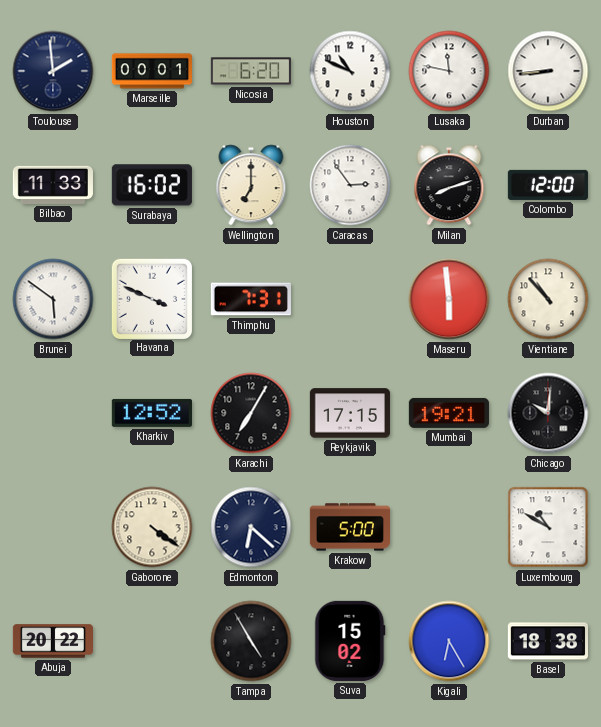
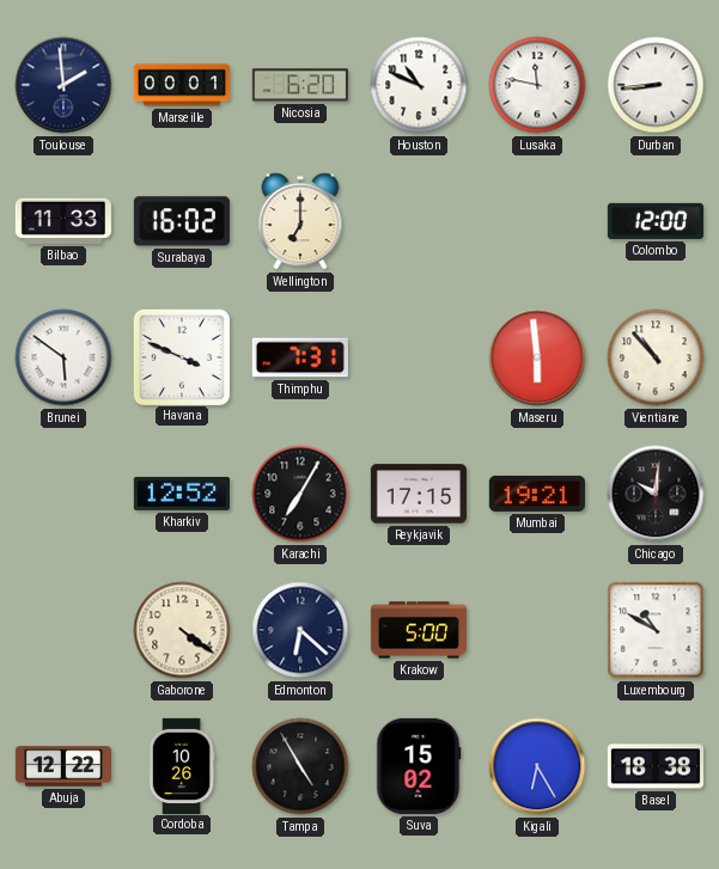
Caracas: 2:54 -> none
Milan: 8:12 -> none
Abuja: 20:22 -> 12:22
Cordoba: none -> 10:26
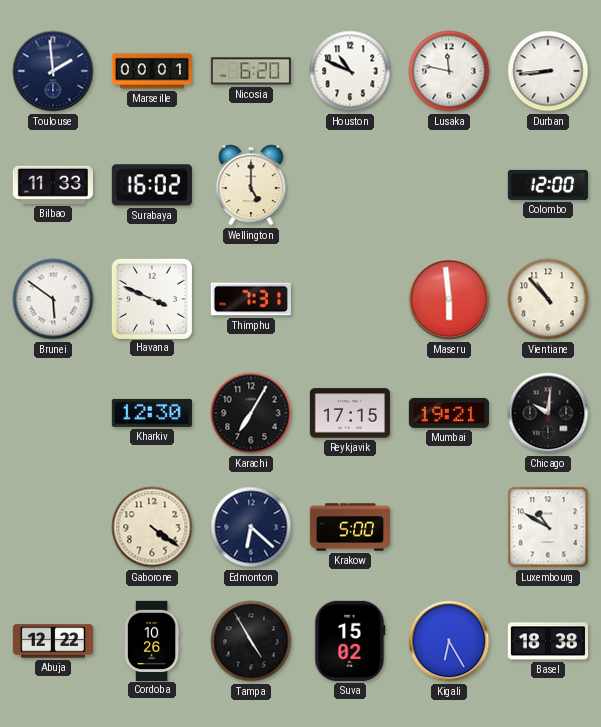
Wellington: 7:00 -> 5:00
Kharkiv: 12:52 -> 12:30
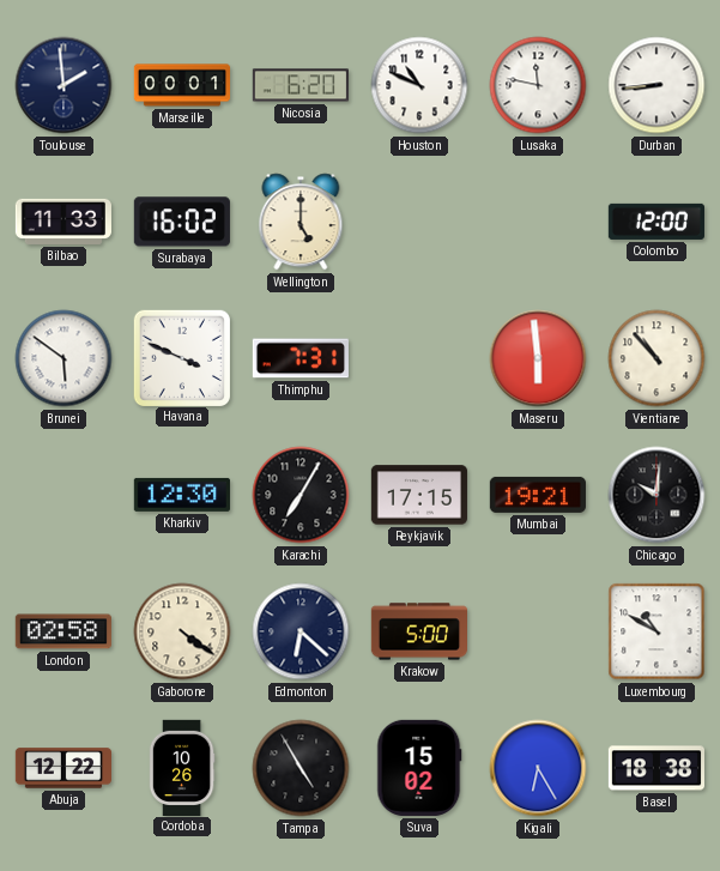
London: none -> 02:58
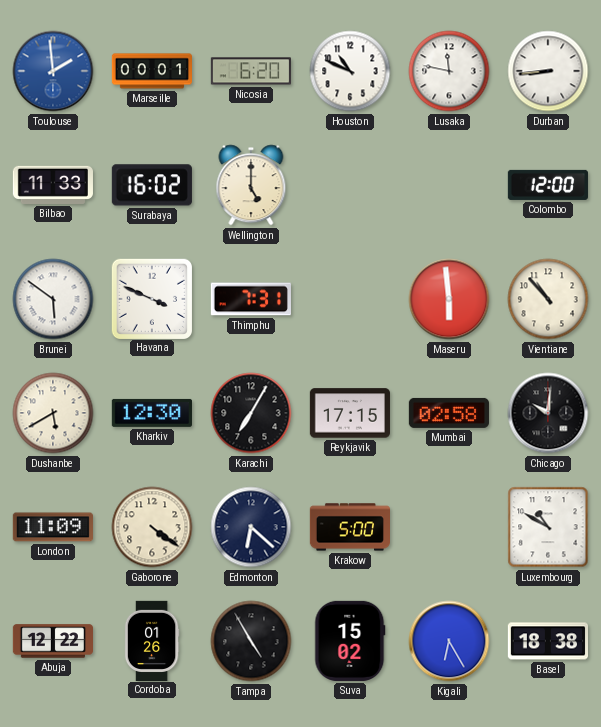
Toulouse dial: navy -> blue
Dushanbe: none -> 5:40
Mumbai: 19:21 -> 02:58
London: 02:58 -> 11:09
Cordoba: 10:26 -> 01:26
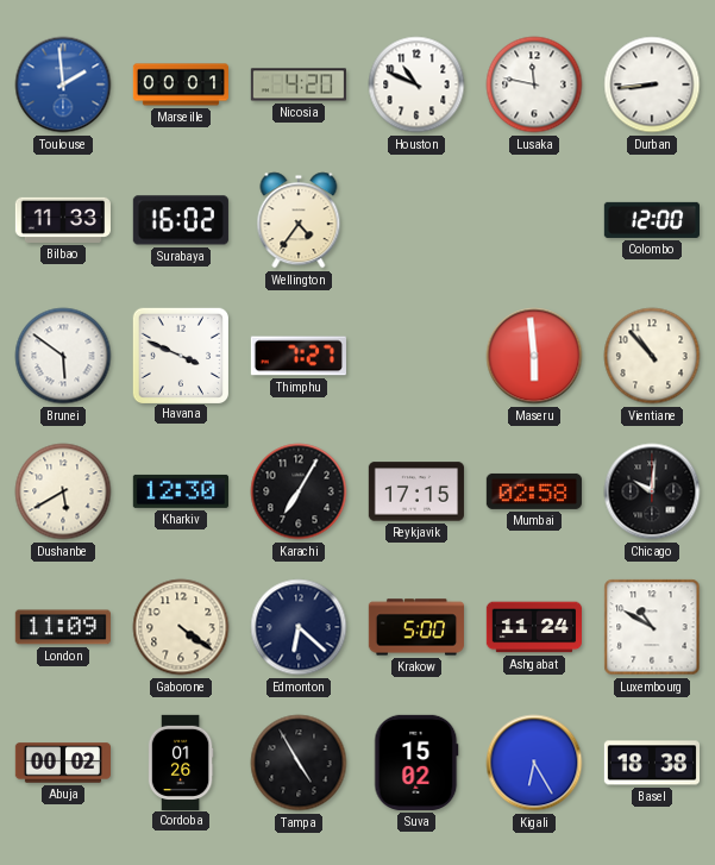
Nicosia: 6:20 -> 4:20
Wellington: 5:00 -> 4:36
Thimphu: 7:31 -> 7:27
Ashgabat: none -> 11:24
Abuja: 12:22 -> 00:02
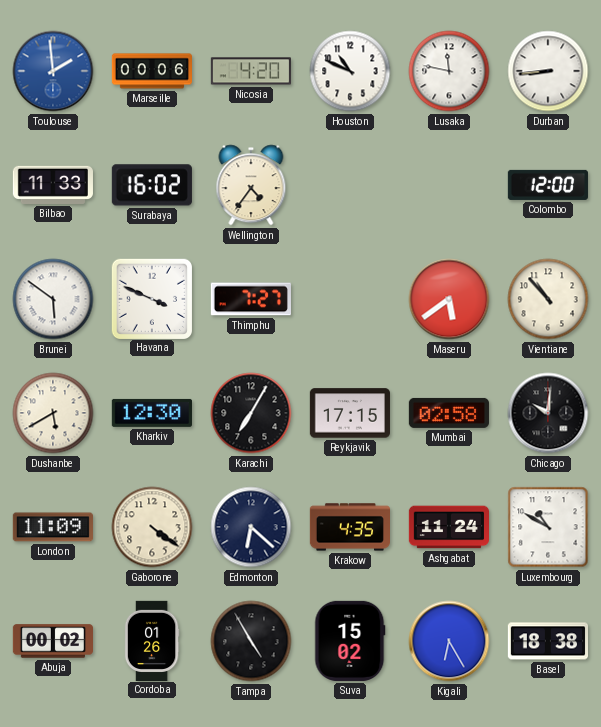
Marseille: 00:01 -> 00:06
Maseru: 5:59 -> 5:39
Krakow: 5:00 -> 4:35
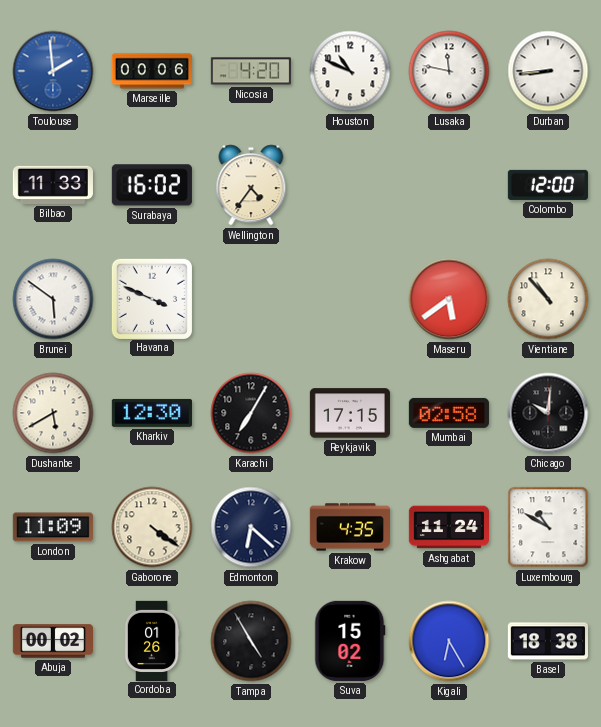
Thimphu: 7:27 -> none
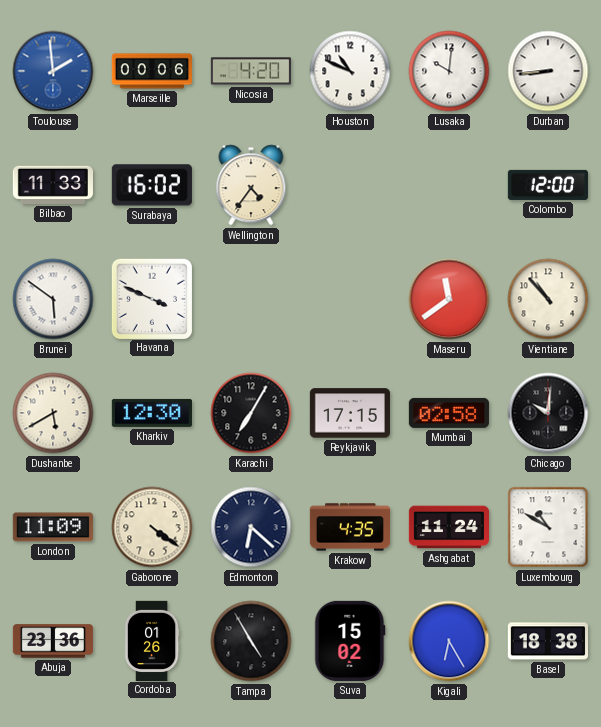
Lusaka: 11:47 -> 10:01
Maseru: 5:39 -> 11:39
Abuja: 00:02 -> 23:36
